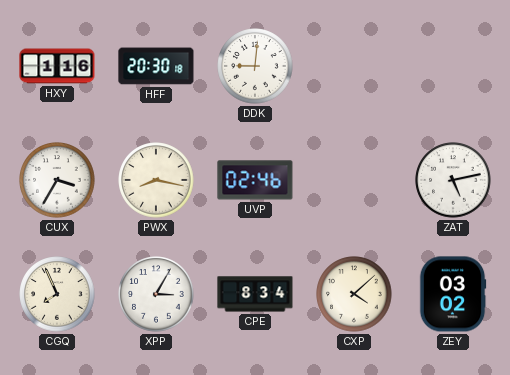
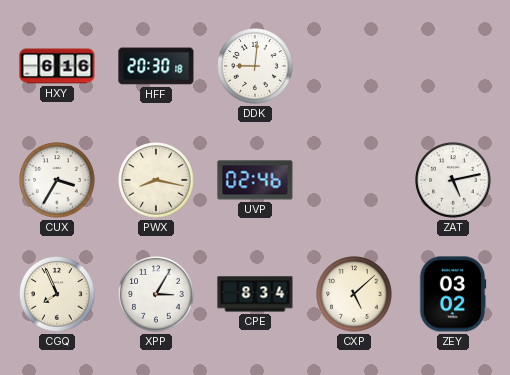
HXY: 1:16 -> 6:16
CXP: 4:08 -> 5:08
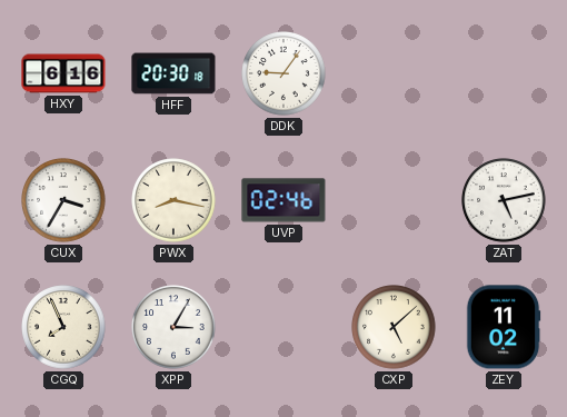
DDK: 9:01 -> 9:06
CPE: 8:34 -> none
ZEY: 03:02 -> 11:02
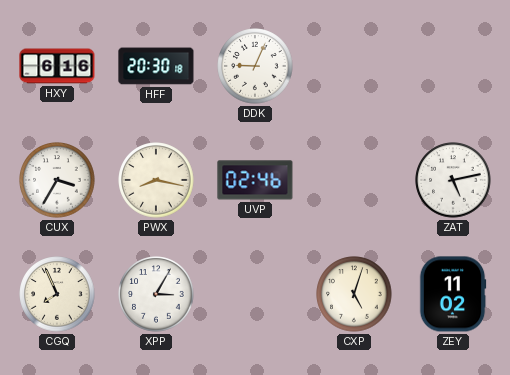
DDK: 9:06 -> 9:04
CXP: 5:08 -> 5:03
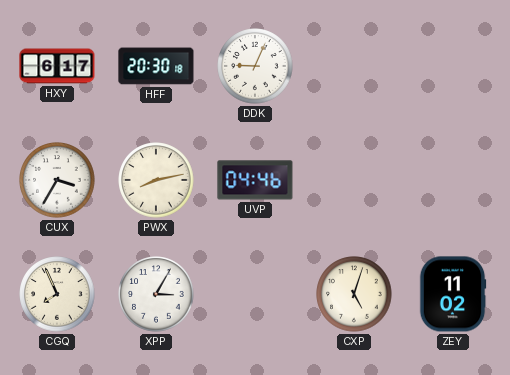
HXY: 6:16 -> 6:17
PWX: 8:17 -> 8:13
UVP: 02:46 -> 04:46
ZAT: 5:13 -> none
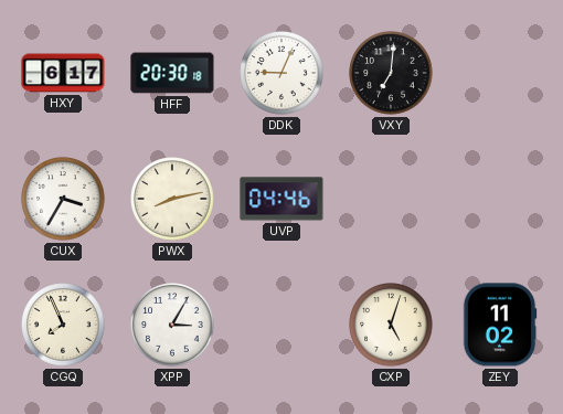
VXY: none -> 7:01
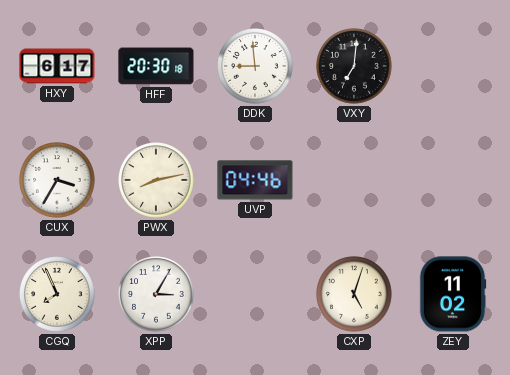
DDK: 9:04 -> 8:59
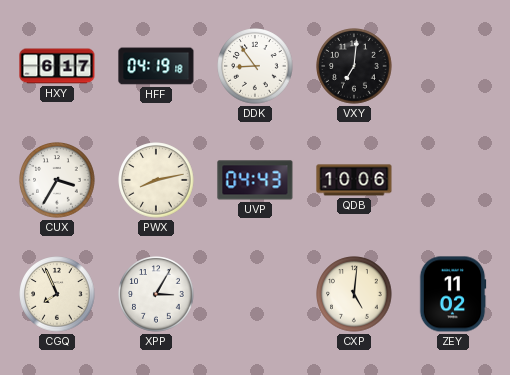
HFF: 20:30 -> 04:19
DDK: 8:59 -> 8:54
UVP: 04:46 -> 04:43
QDB: none -> 10:06
CXP: 5:03 -> 5:01
